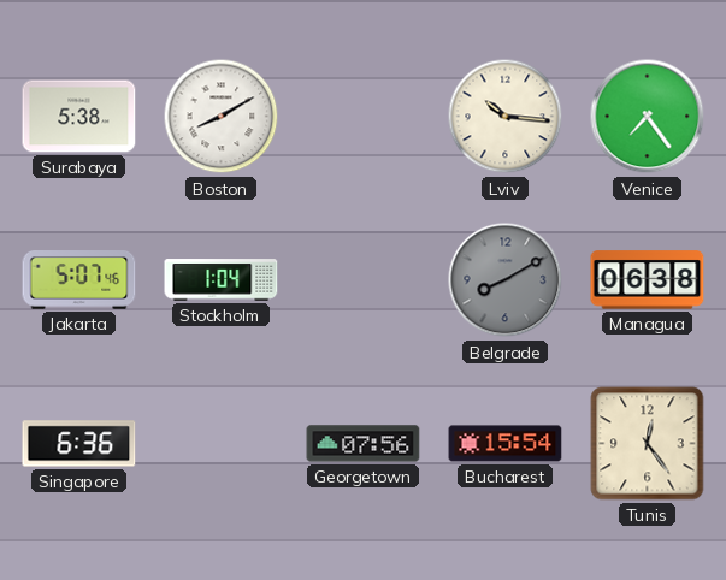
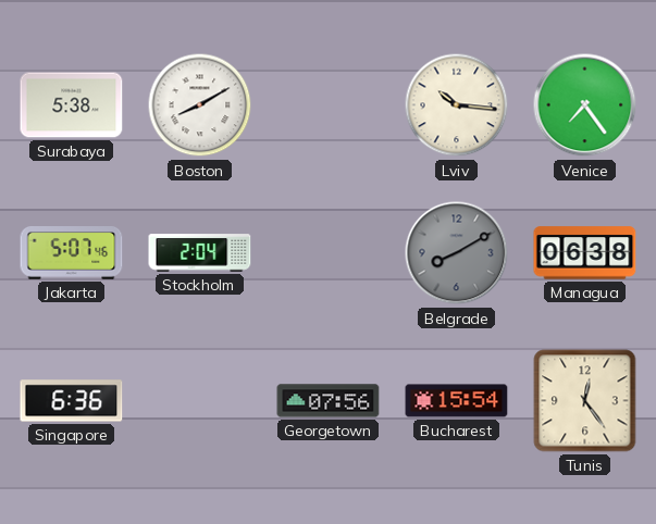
Stockholm: 1:04 -> 2:04
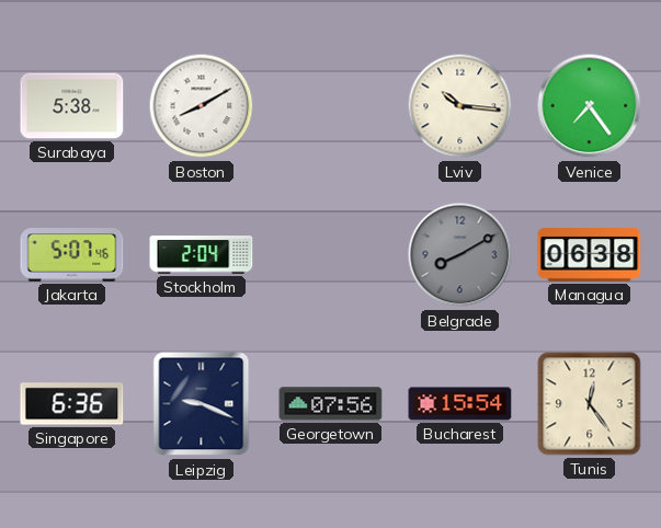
Leipzig: none -> 9:19
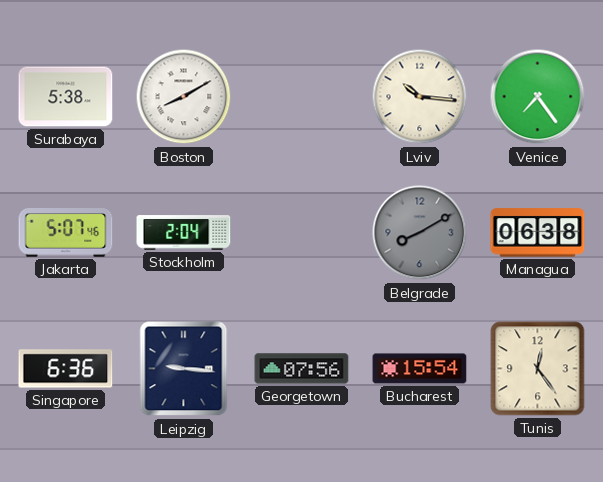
Leipzig: 9:19 -> 9:16
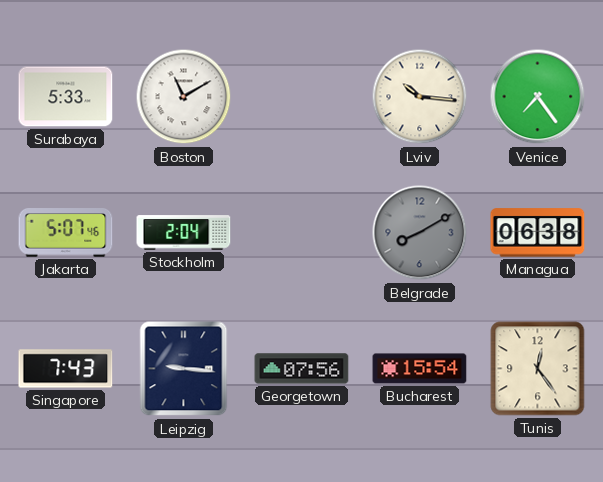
Surabaya: 5:38 -> 5:33
Boston: 8:10 -> 11:10
Singapore: 6:36 -> 7:43
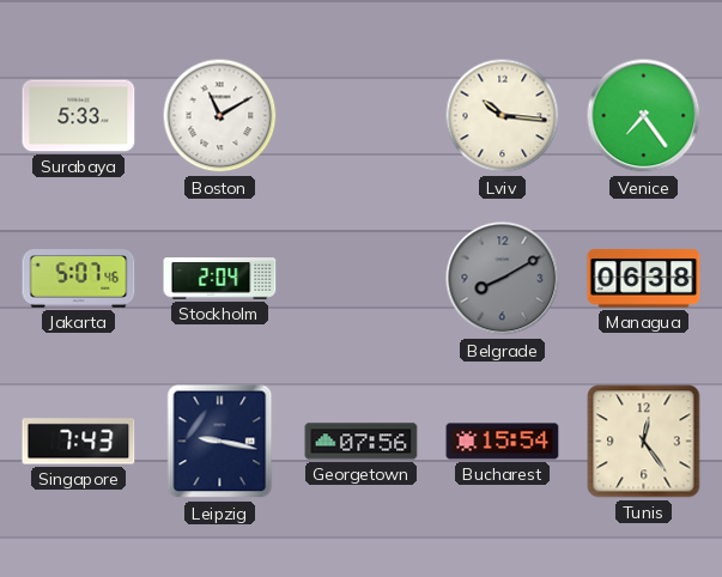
Leipzig: 9:16 -> 9:17
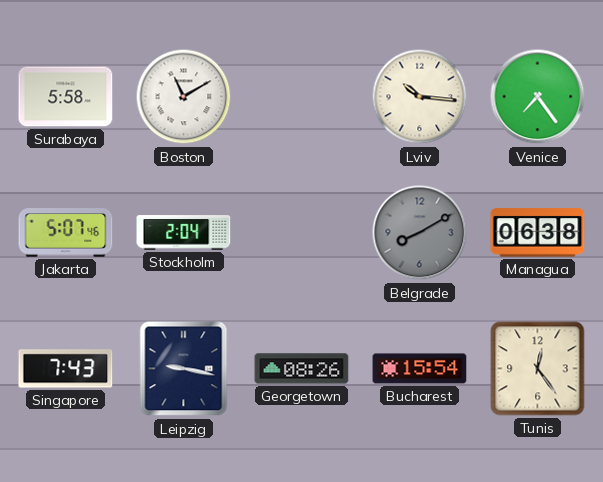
Surabaya: 5:33 -> 5:58
Georgetown: 07:56 -> 08:26
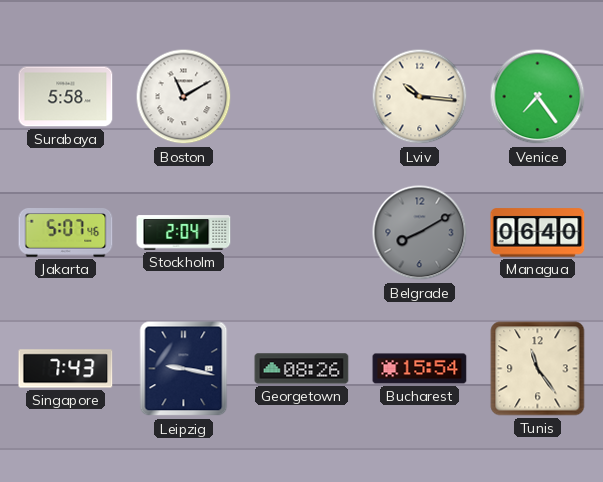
Managua: 06:38 -> 06:40
Tunis: 12:24 -> 11:24
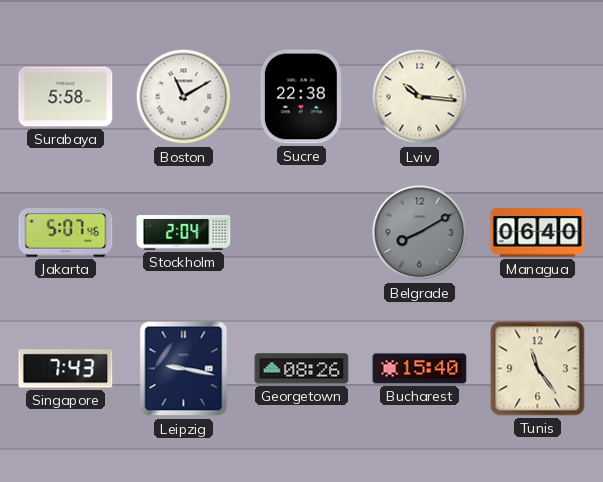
Sucre: none -> 22:38
Venice: 7:24 -> none
Bucharest: 15:54 -> 15:40
